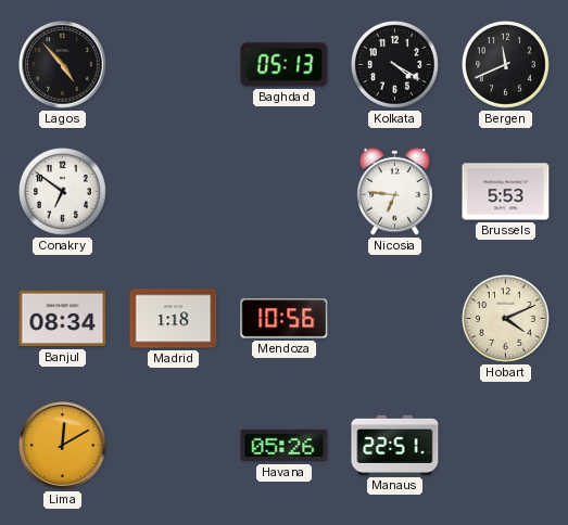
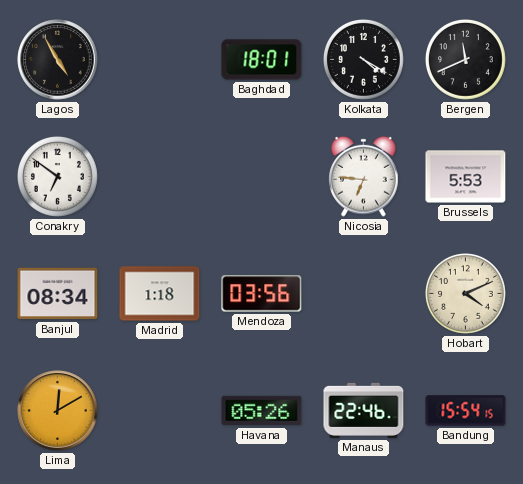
Lagos: 4:53 -> 4:55
Baghdad: 05:13 -> 18:01
Mendoza: 10:56 -> 03:56
Manaus: 22:51 -> 22:46
Bandung: none -> 15:54
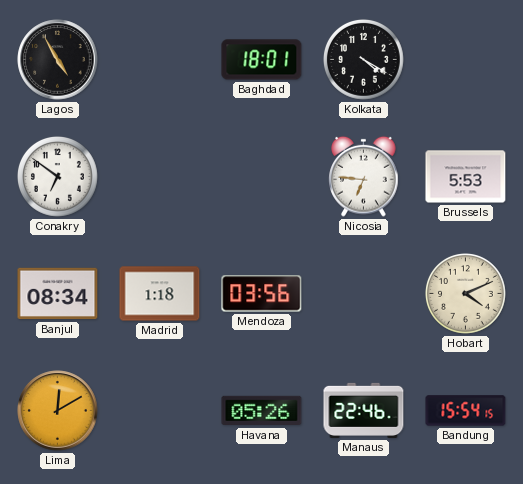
Bergen: 11:41 -> none
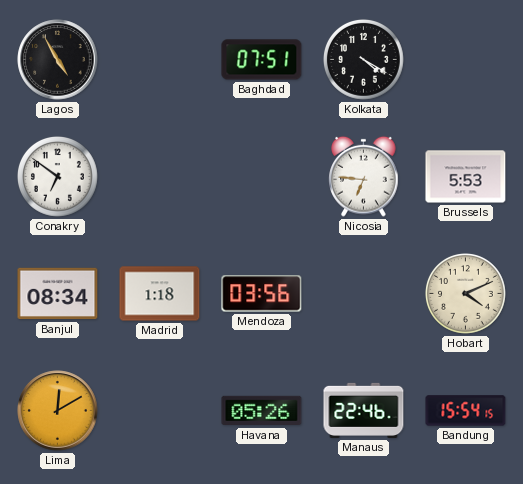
Baghdad: 18:01 -> 07:51
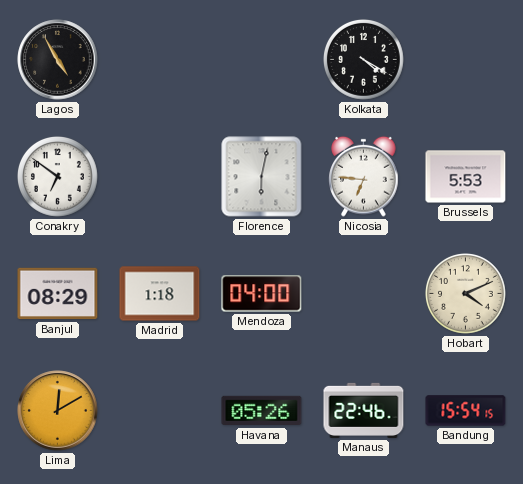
Baghdad: 07:51 -> none
Florence: none -> 6:02
Banjul: 08:34 -> 08:29
Mendoza: 03:56 -> 04:00
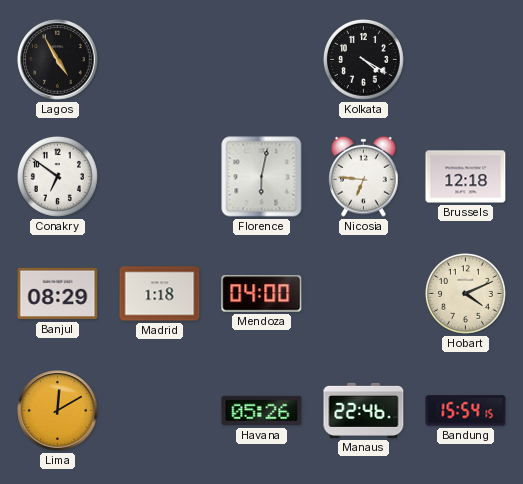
Brussels: 5:53 -> 12:18
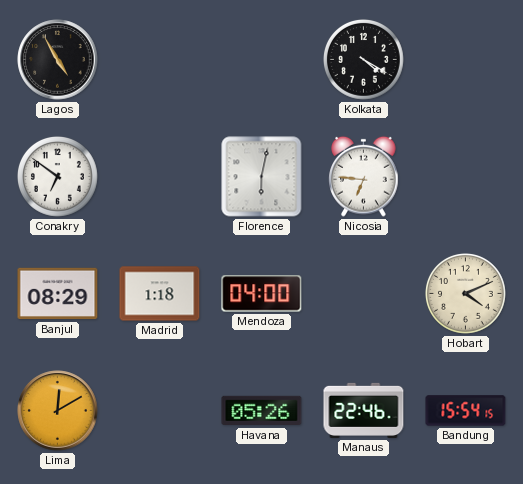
Brussels: 12:18 -> none
